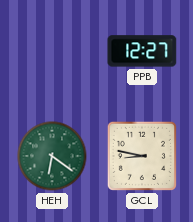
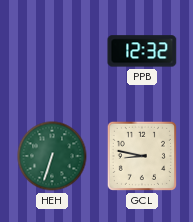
PPB: 12:27 -> 12:32
HEH: 6:21 -> 6:33
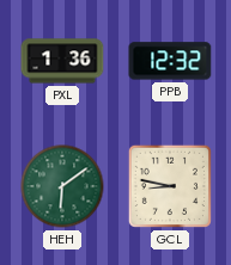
PXL: none -> 1:36
HEH: 6:33 -> 6:09
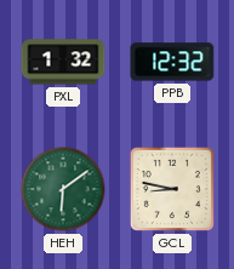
PXL: 1:36 -> 1:32
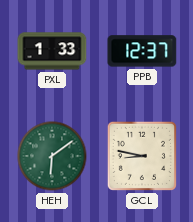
PXL: 1:32 -> 1:33
PPB: 12:32 -> 12:37
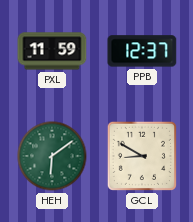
PXL: 1:33 -> 11:59
GCL: 8:47 -> 8:50
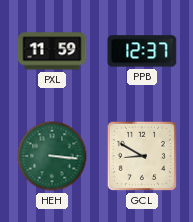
HEH: 6:09 -> 3:16
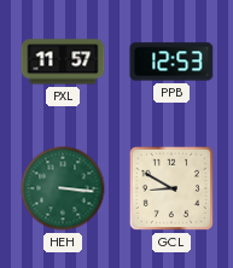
PXL: 11:59 -> 11:57
PPB: 12:37 -> 12:53
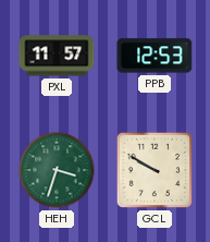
HEH: 3:16 -> 3:33
GCL: 8:50 -> 9:50
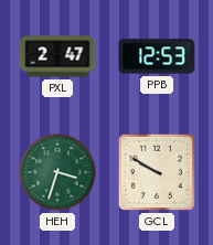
PXL: 11:57 -> 2:47
